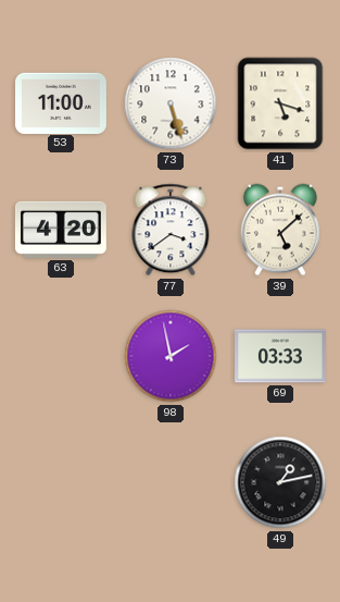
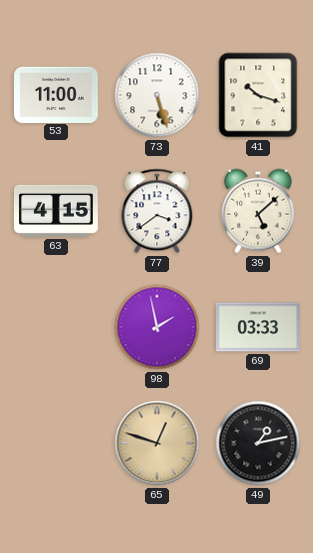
41: 5:18 -> 10:18
63: 4:20 -> 4:15
65: none -> 12:48
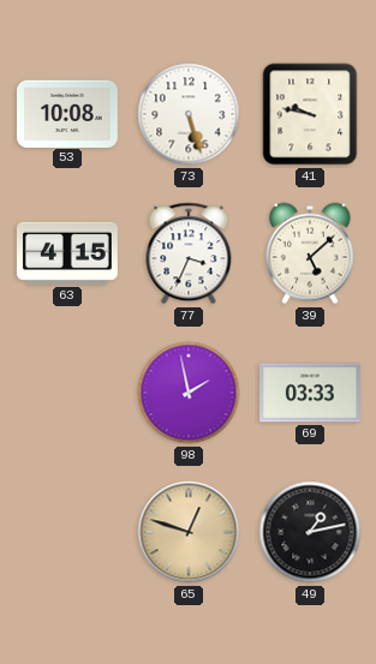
53: 11:00 -> 10:08
41: 10:18 -> 9:47
77: 3:39 -> 3:34
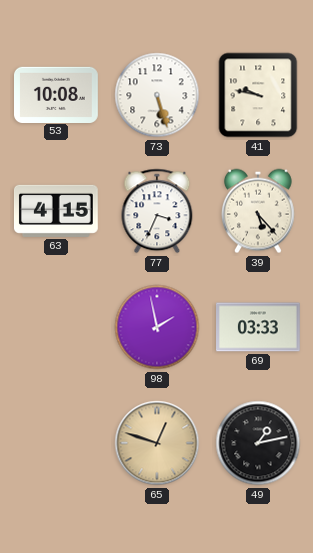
39: 5:08 -> 5:23
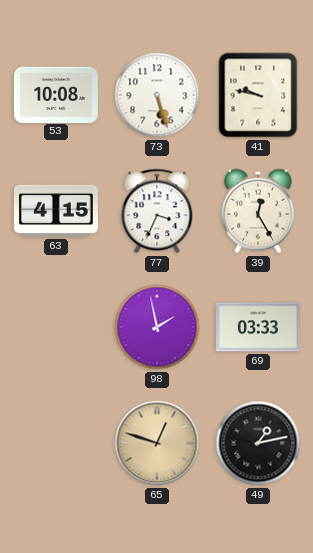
39: 5:23 -> 12:25
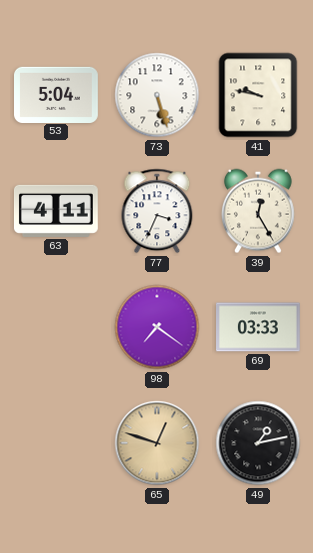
53: 10:08 -> 5:04
63: 4:15 -> 4:11
98: 1:58 -> 7:21
